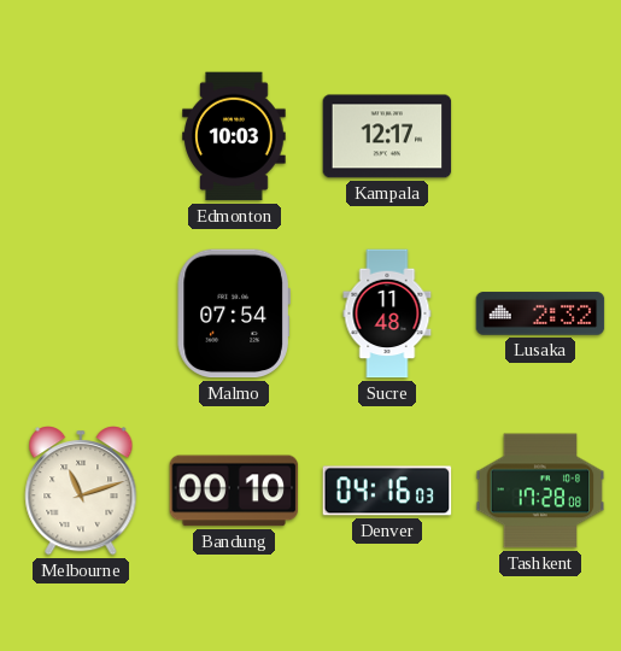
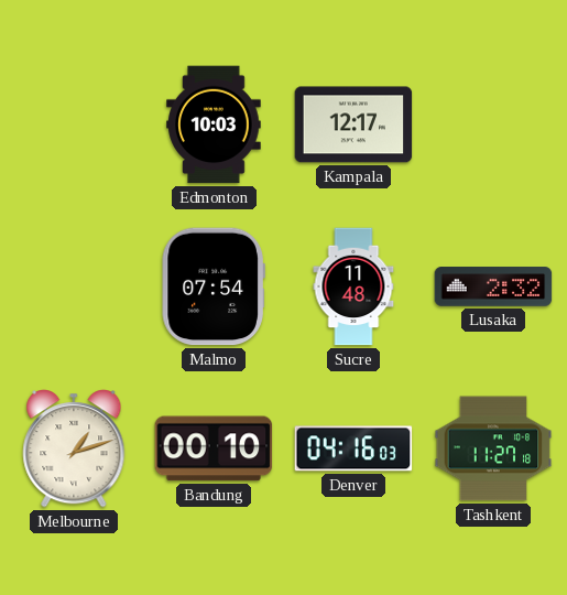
Melbourne: 11:12 -> 1:12
Tashkent: 17:28 -> 11:27
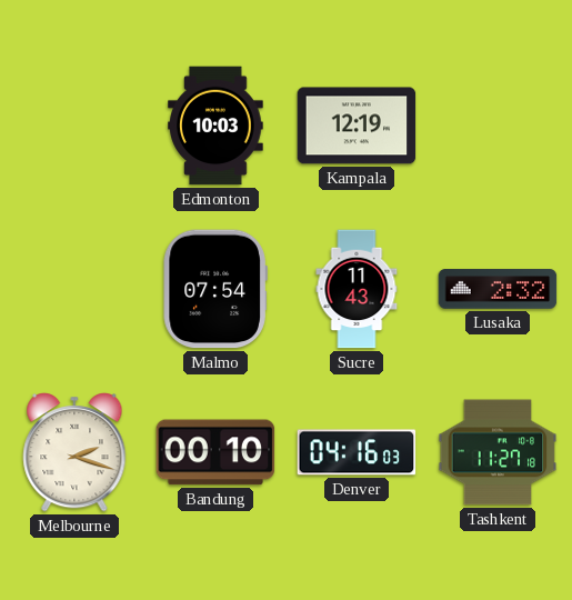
Kampala: 12:17 -> 12:19
Sucre: 11:48 -> 11:43
Melbourne: 1:12 -> 2:18
